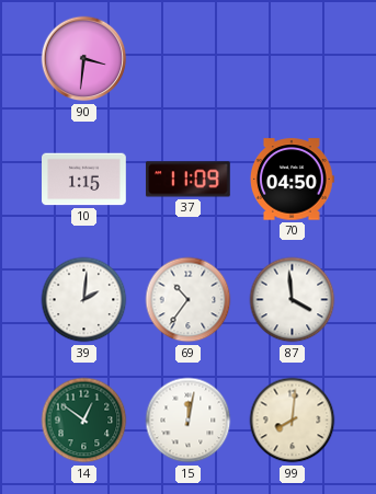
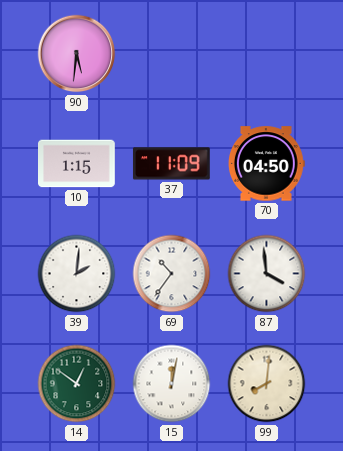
90: 3:31 -> 5:31
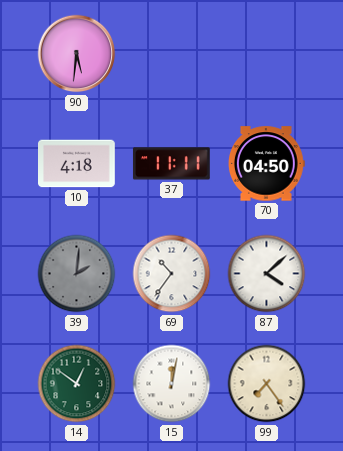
10: 1:15 -> 4:18
37: 11:09 -> 11:11
39 dial: white -> grey
87: 3:59 -> 4:08
99: 8:01 -> 7:24
